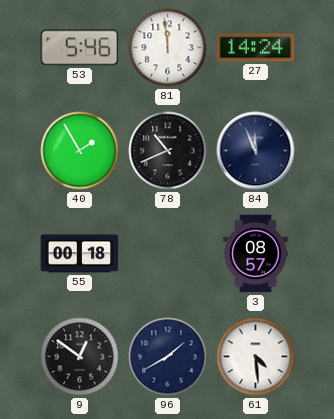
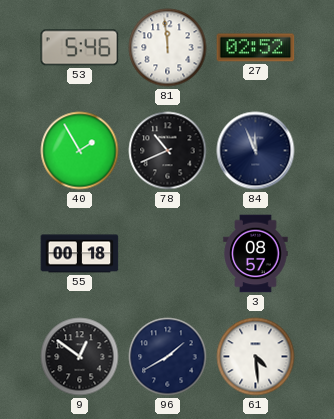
27: 14:24 -> 02:52
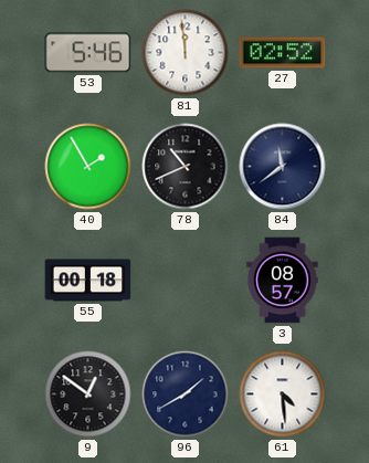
84: 11:56 -> 11:39
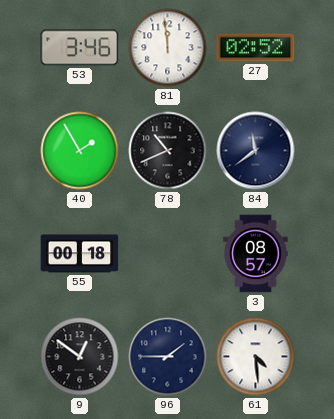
53: 5:46 -> 3:46
96: 1:40 -> 1:45
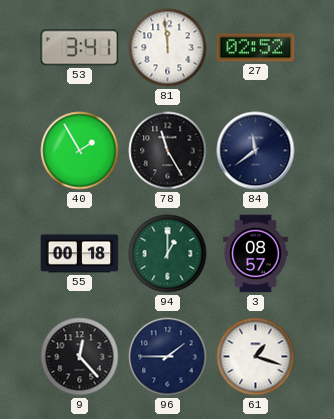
53: 3:46 -> 3:41
78: 10:41 -> 11:25
94: none -> 1:00
9: 12:51 -> 12:23
61: 4:29 -> 1:18
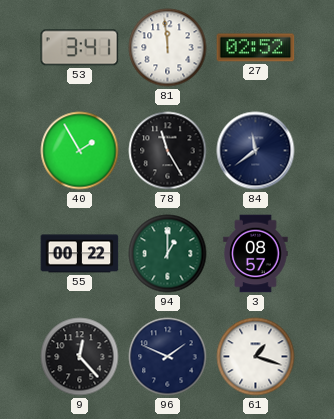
55: 00:18 -> 00:22
96: 1:45 -> 1:49
